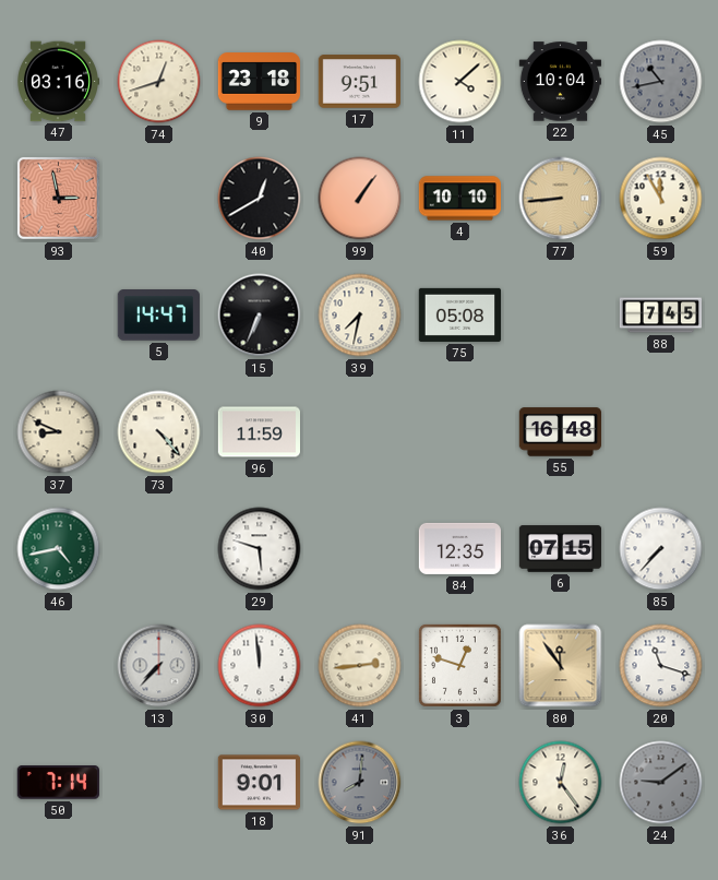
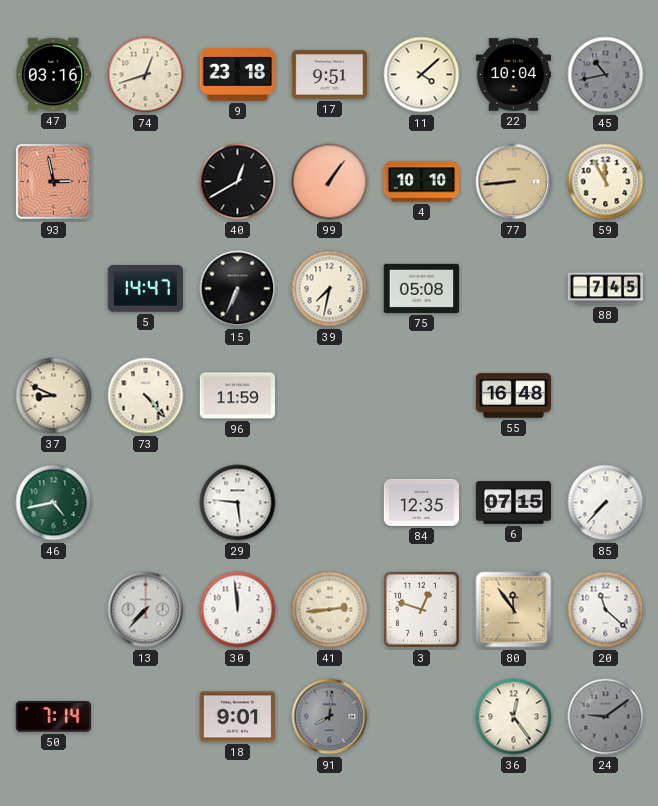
29: 5:48 -> 5:46
20: 11:18 -> 11:22
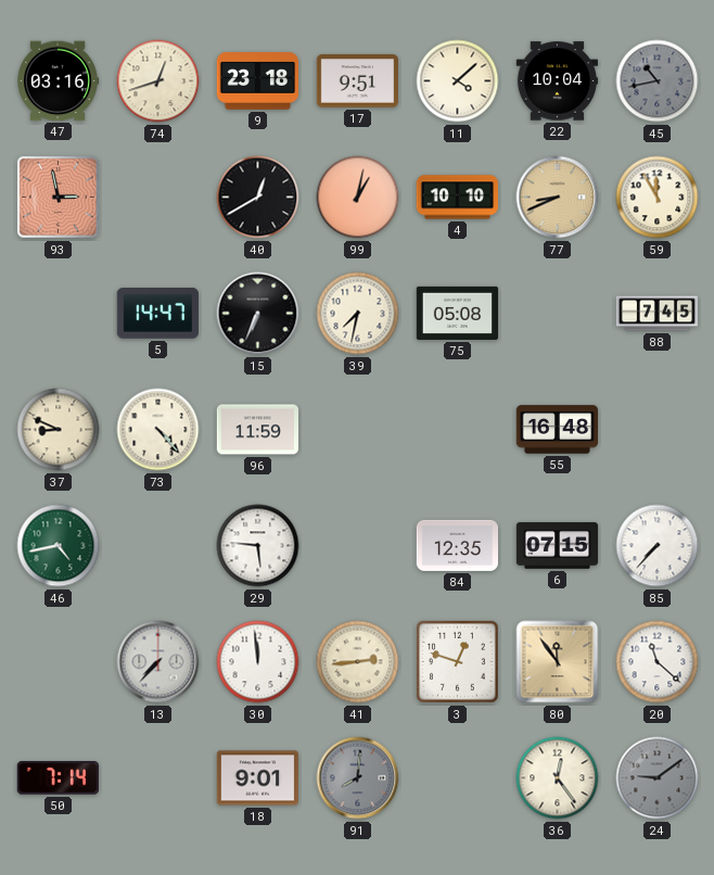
99: 1:06 -> 1:02
77: 8:44 -> 8:41
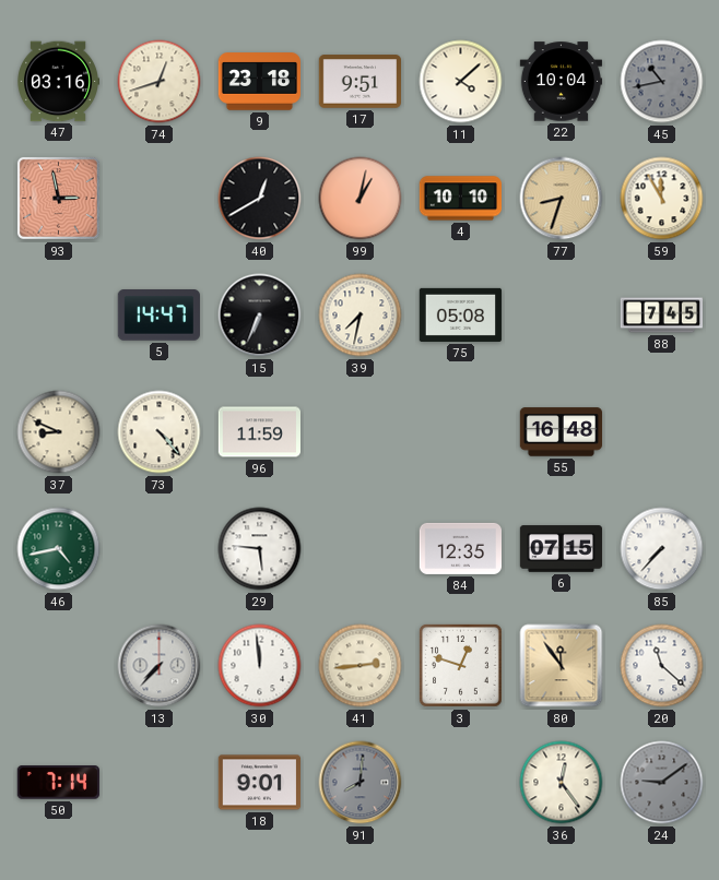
77: 8:41 -> 8:33
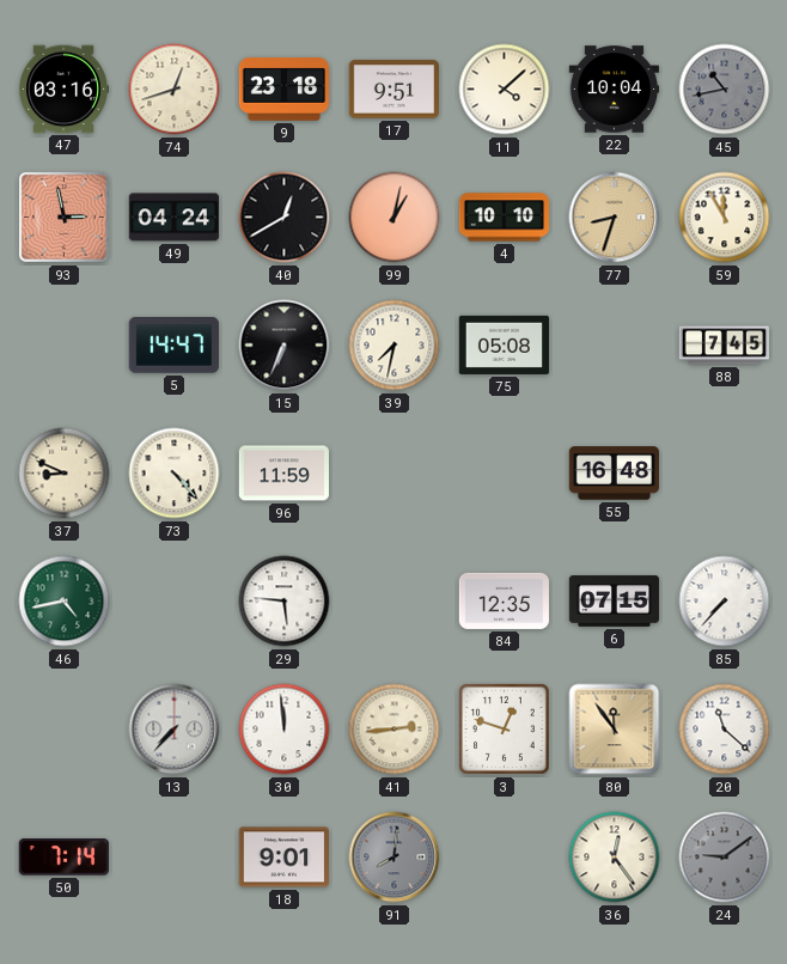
49: none -> 04:24
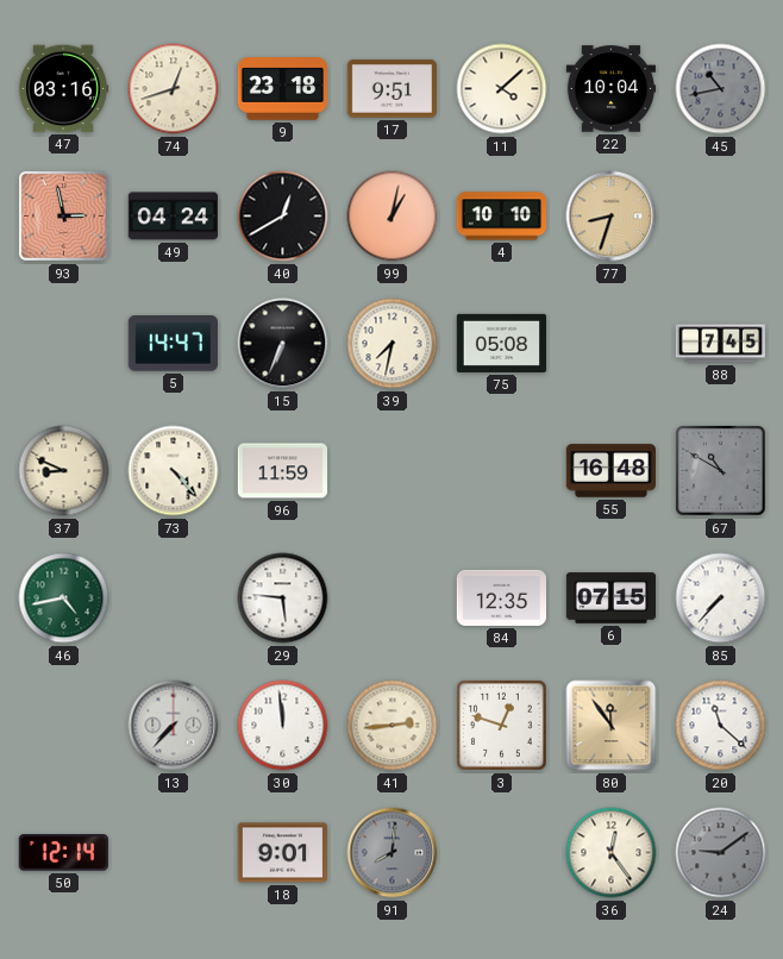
59: 11:55 -> none
67: none -> 10:50
50: 7:14 -> 12:14
